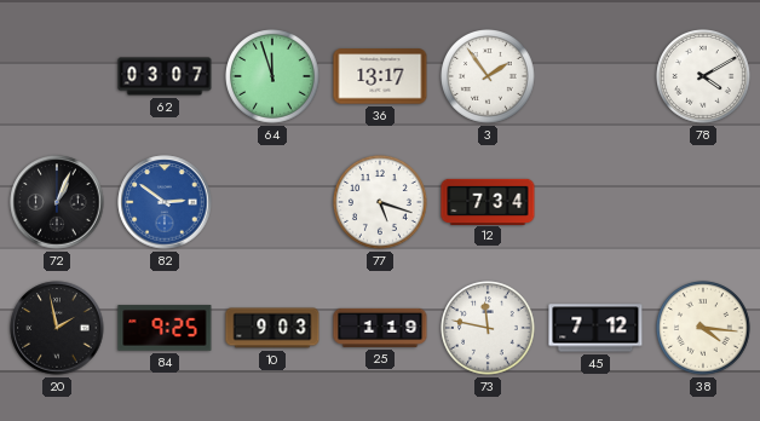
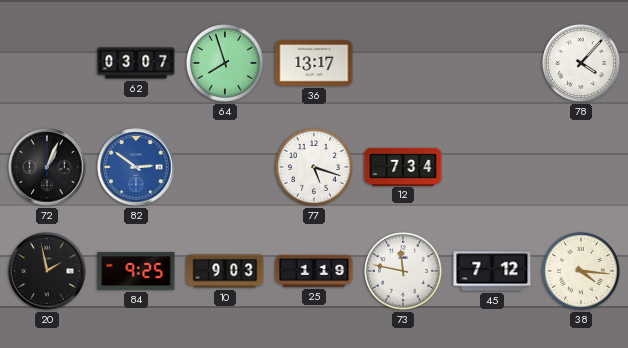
64: 11:57 -> 7:57
3: 1:54 -> none
78: 4:10 -> 4:07
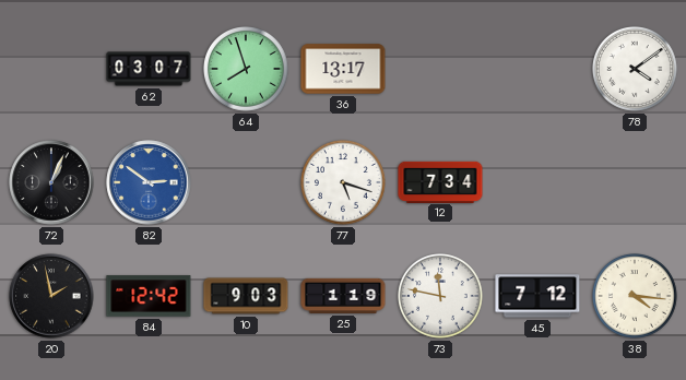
78: 4:07 -> 4:09
84: 9:25 -> 12:42
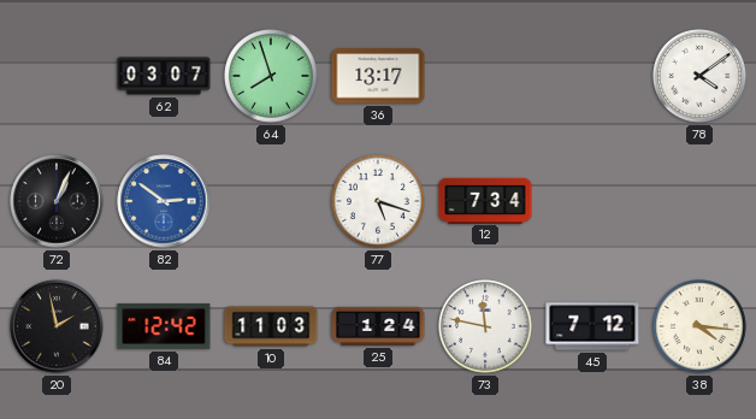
10: 9:03 -> 11:03
25: 1:19 -> 1:24
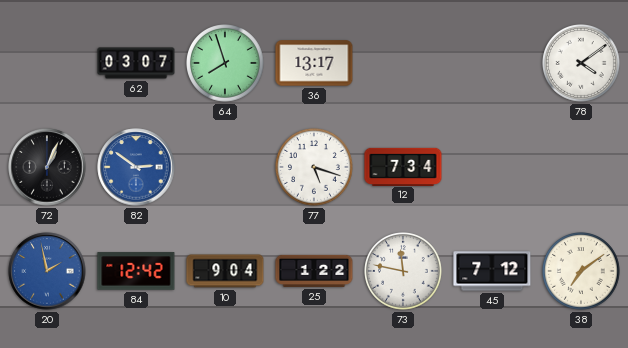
20 dial: black -> blue
10: 11:03 -> 9:04
25: 1:24 -> 1:22
38: 4:16 -> 7:09
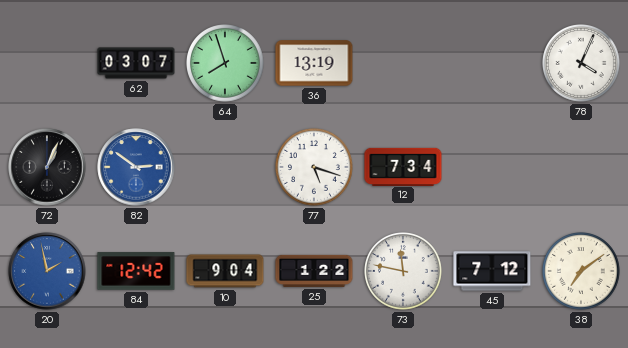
36: 13:17 -> 13:19
78: 4:09 -> 4:04
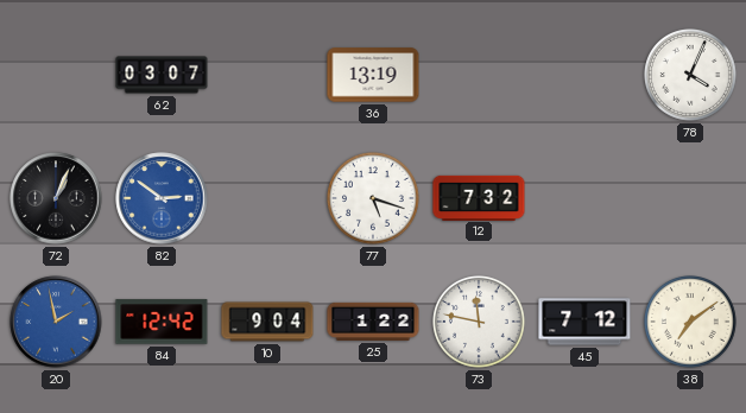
64: 7:57 -> none
12: 7:34 -> 7:32
